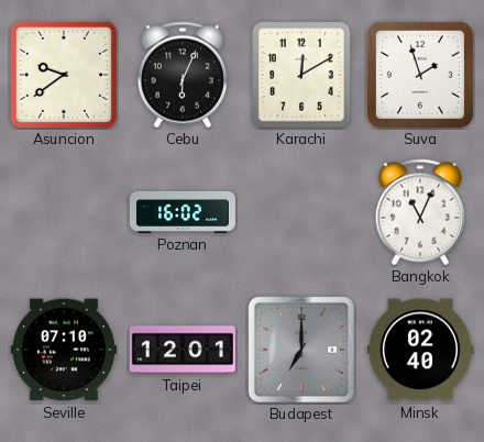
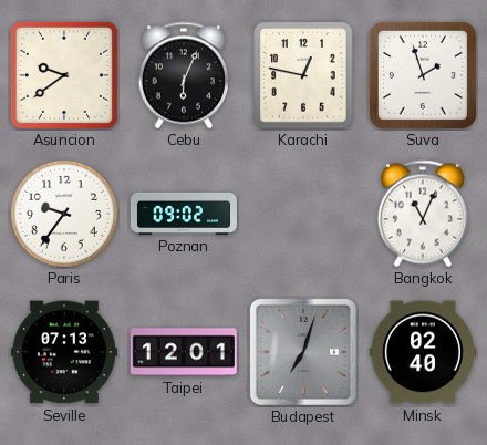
Karachi: 12:10 -> 12:47
Paris: none -> 9:36
Poznan: 16:02 -> 09:02
Seville: 07:10 -> 07:13
Budapest: 7:00 -> 7:03
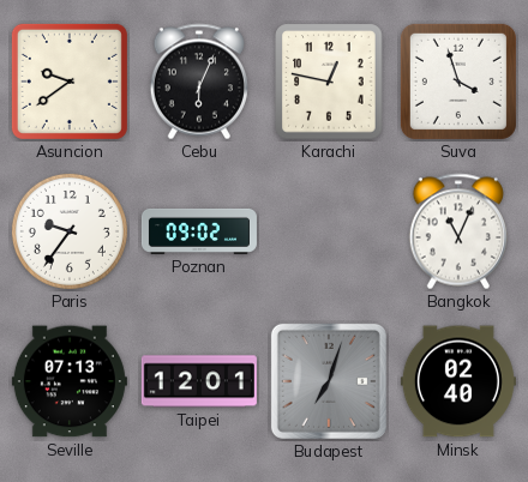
Suva: 1:57 -> 3:57
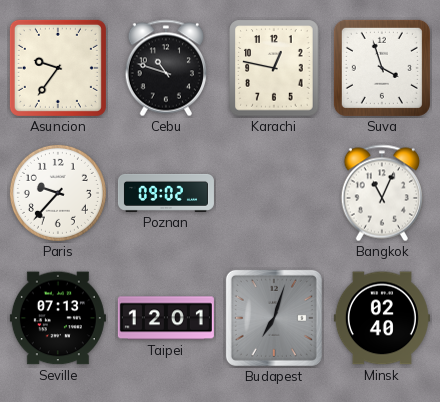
Asuncion: 9:39 -> 9:36
Cebu: 6:04 -> 10:48
Paris: 9:36 -> 9:37
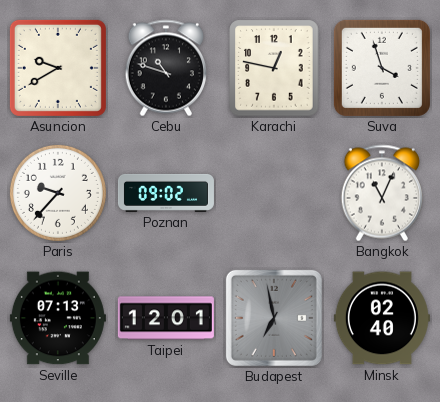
Asuncion: 9:36 -> 9:40
Budapest: 7:03 -> 6:58
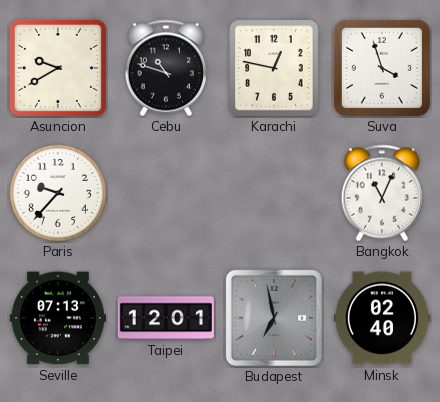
Poznan: 09:02 -> none
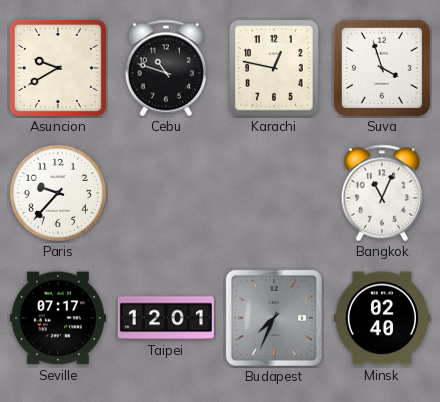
Seville: 07:13 -> 07:17
Budapest: 6:58 -> 7:34
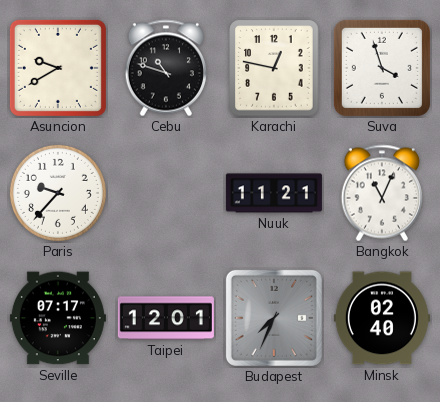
Nuuk: none -> 11:21
